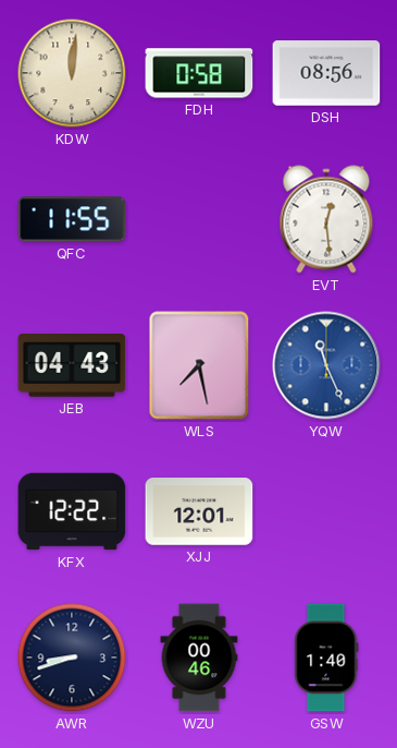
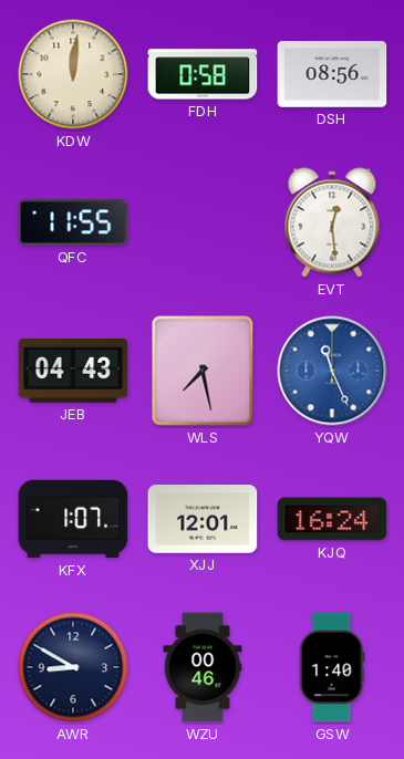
KFX: 12:22 -> 1:07
KJQ: none -> 16:24
AWR: 8:42 -> 8:50
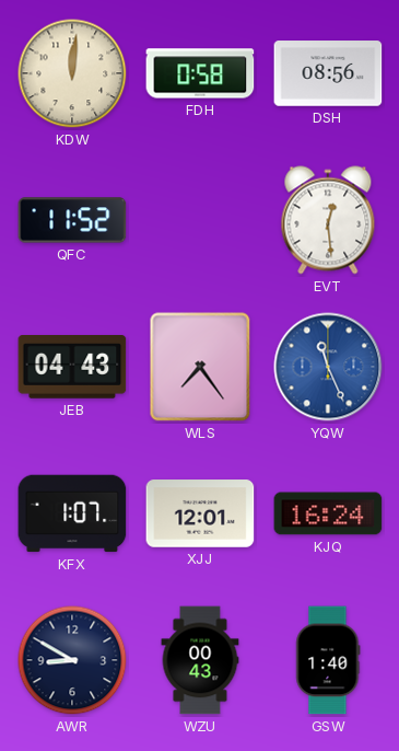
QFC: 11:55 -> 11:52
WLS: 7:28 -> 7:24
WZU: 00:46 -> 00:43
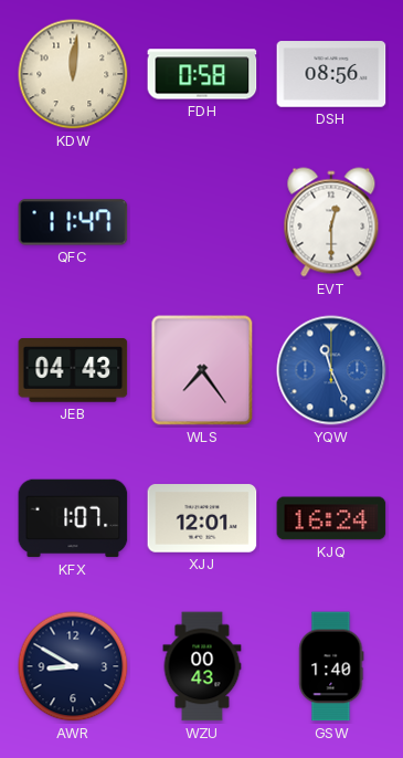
QFC: 11:52 -> 11:47
EVT: 12:29 -> 12:30
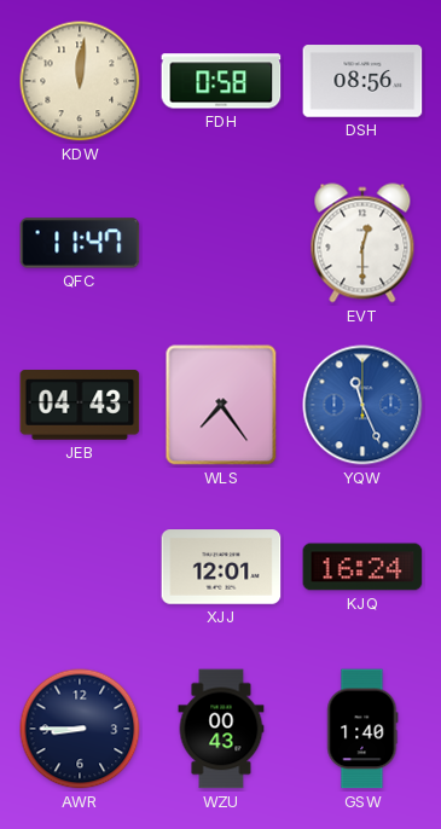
KFX: 1:07 -> none
AWR: 8:50 -> 8:45
